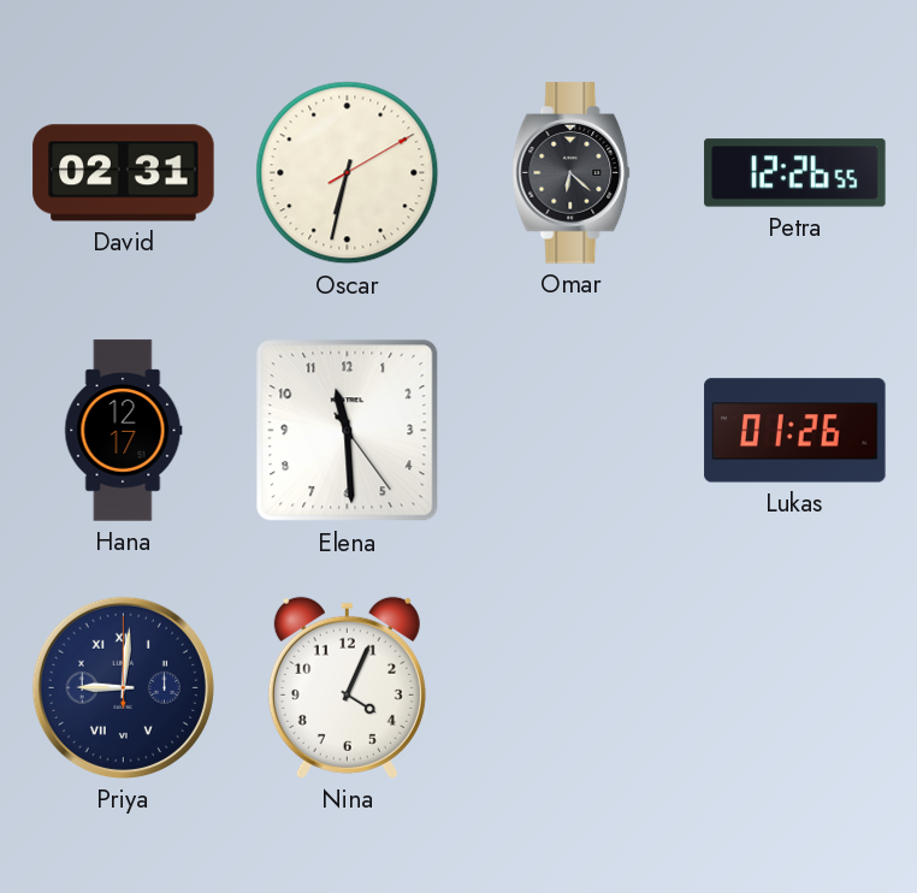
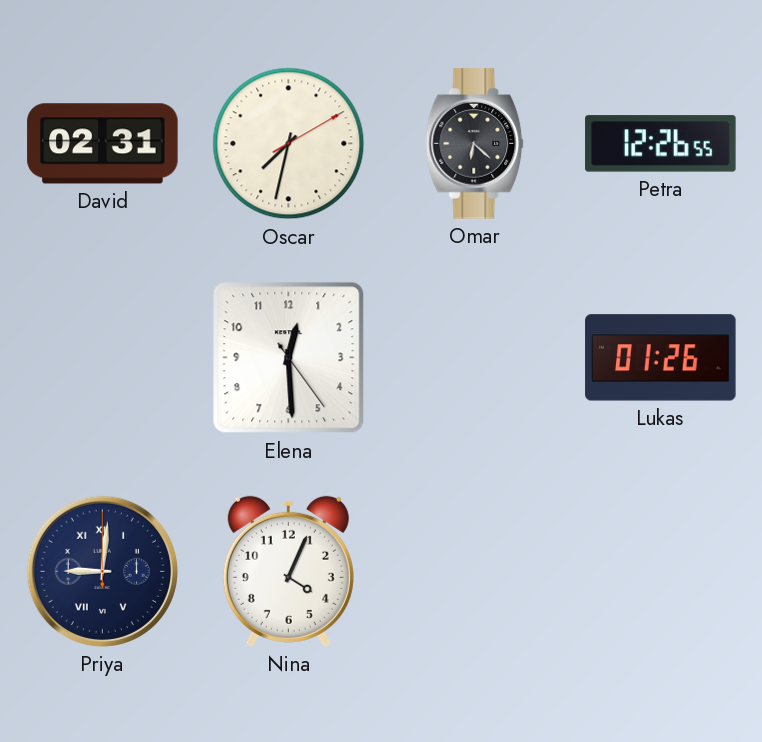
Oscar: 6:32 -> 7:32
Hana: 12:17 -> none
Elena: 11:29 -> 12:29
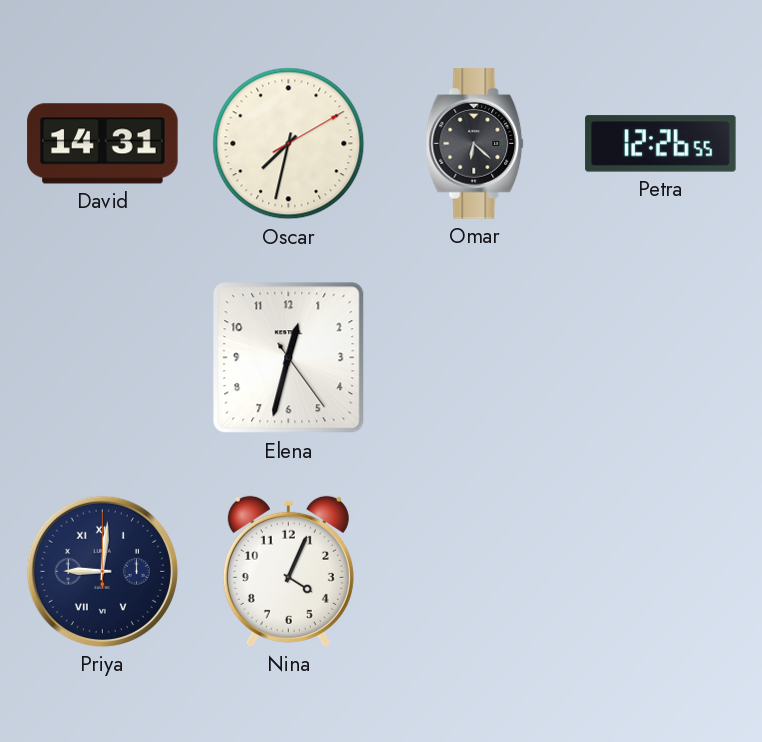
David: 02:31 -> 14:31
Elena: 12:29 -> 12:32
Lukas: 01:26 -> none
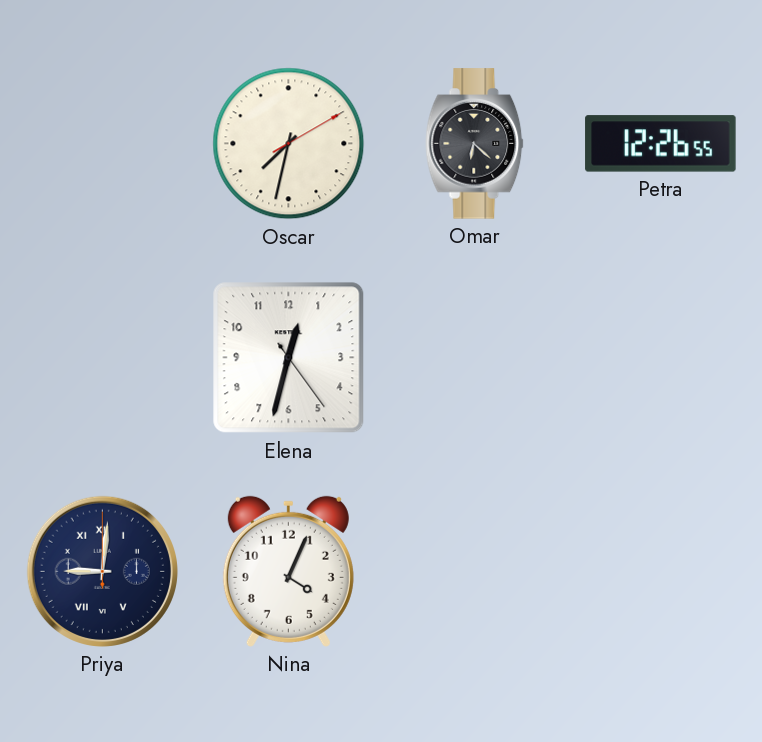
David: 14:31 -> none
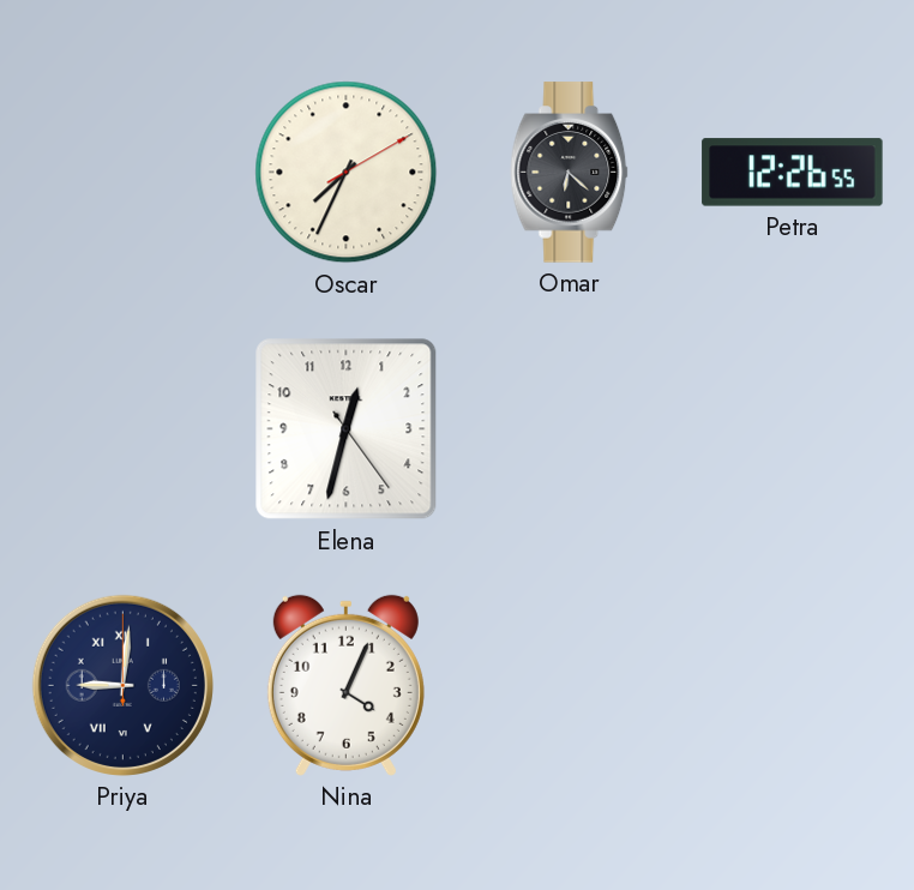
Oscar: 7:32 -> 7:34
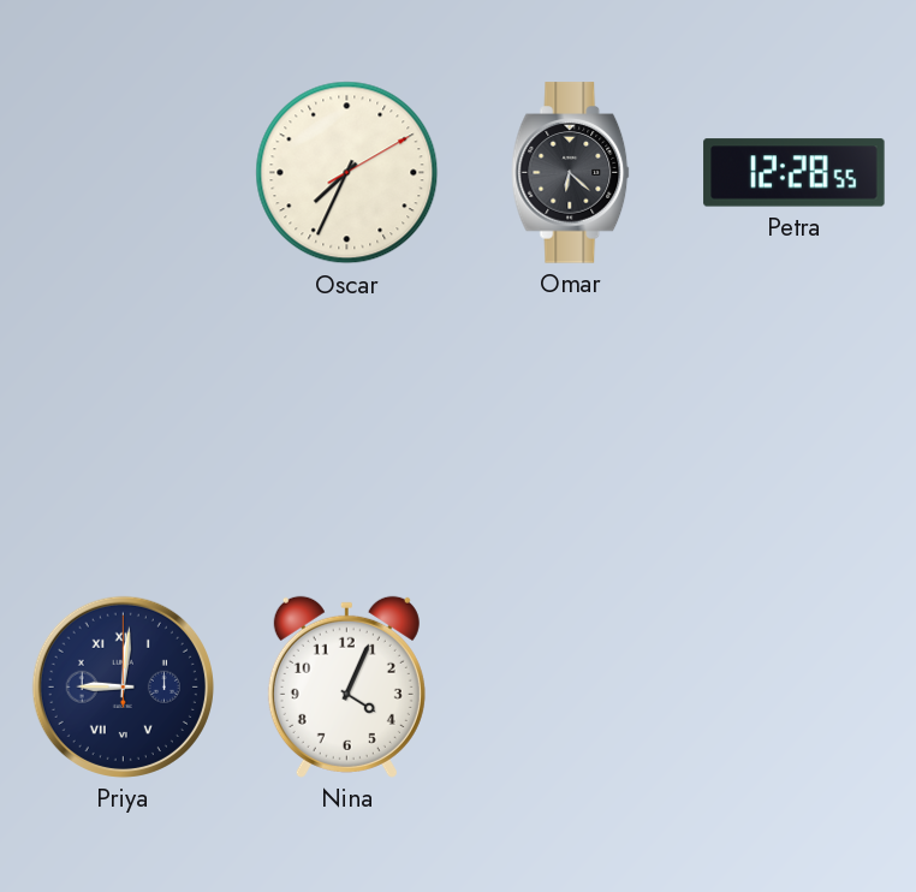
Petra: 12:26 -> 12:28
Elena: 12:32 -> none
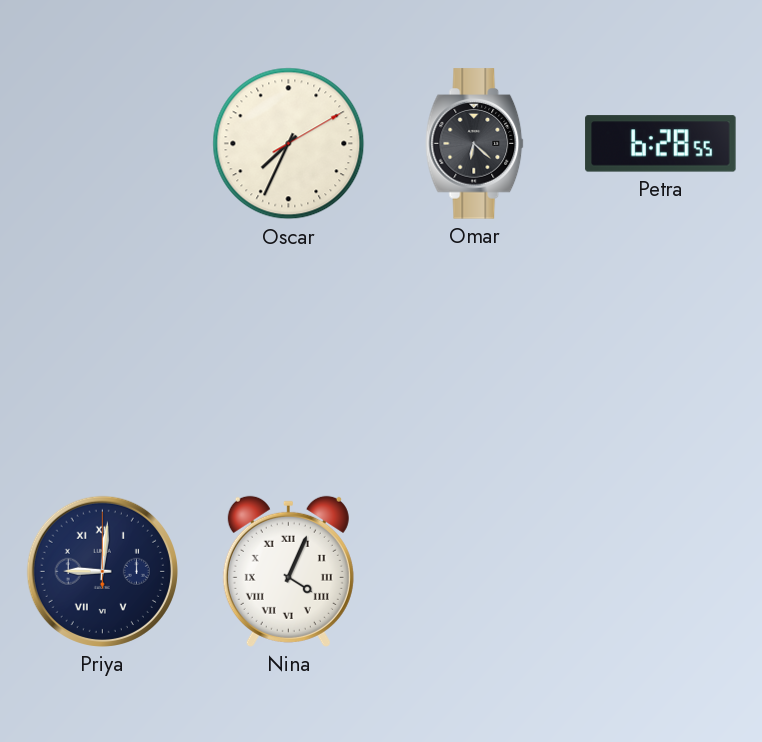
Petra: 12:28 -> 6:28
Nina numerals: Arabic -> Roman
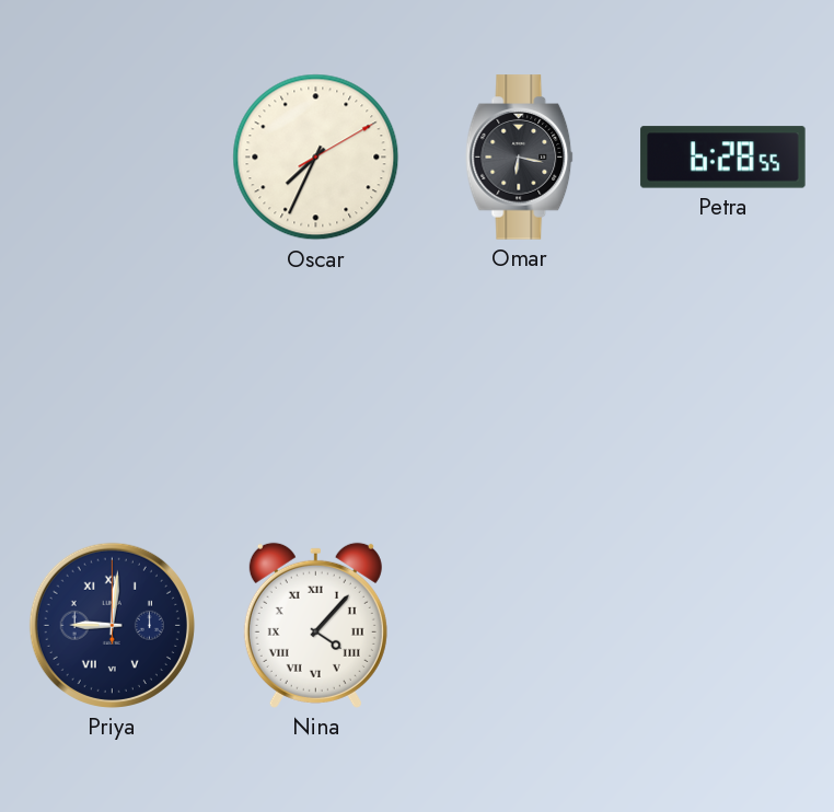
Omar: 6:22 -> 6:17
Nina: 4:04 -> 4:07
